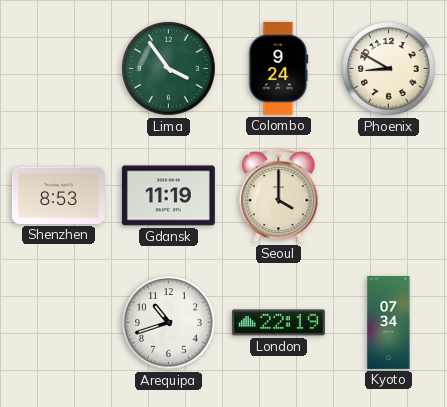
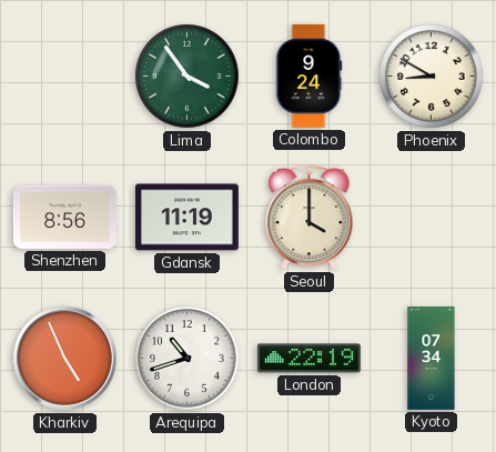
Shenzhen: 8:53 -> 8:56
Kharkiv: none -> 4:56
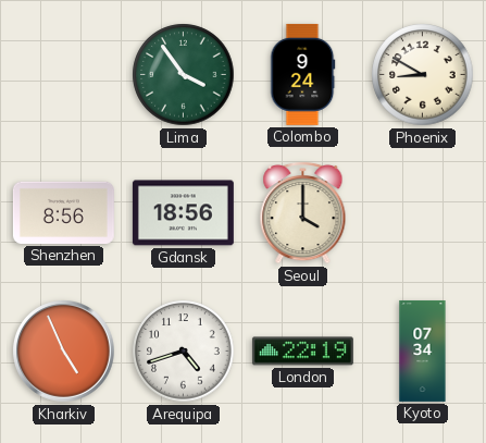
Gdansk: 11:19 -> 18:56
Arequipa: 10:42 -> 4:42
